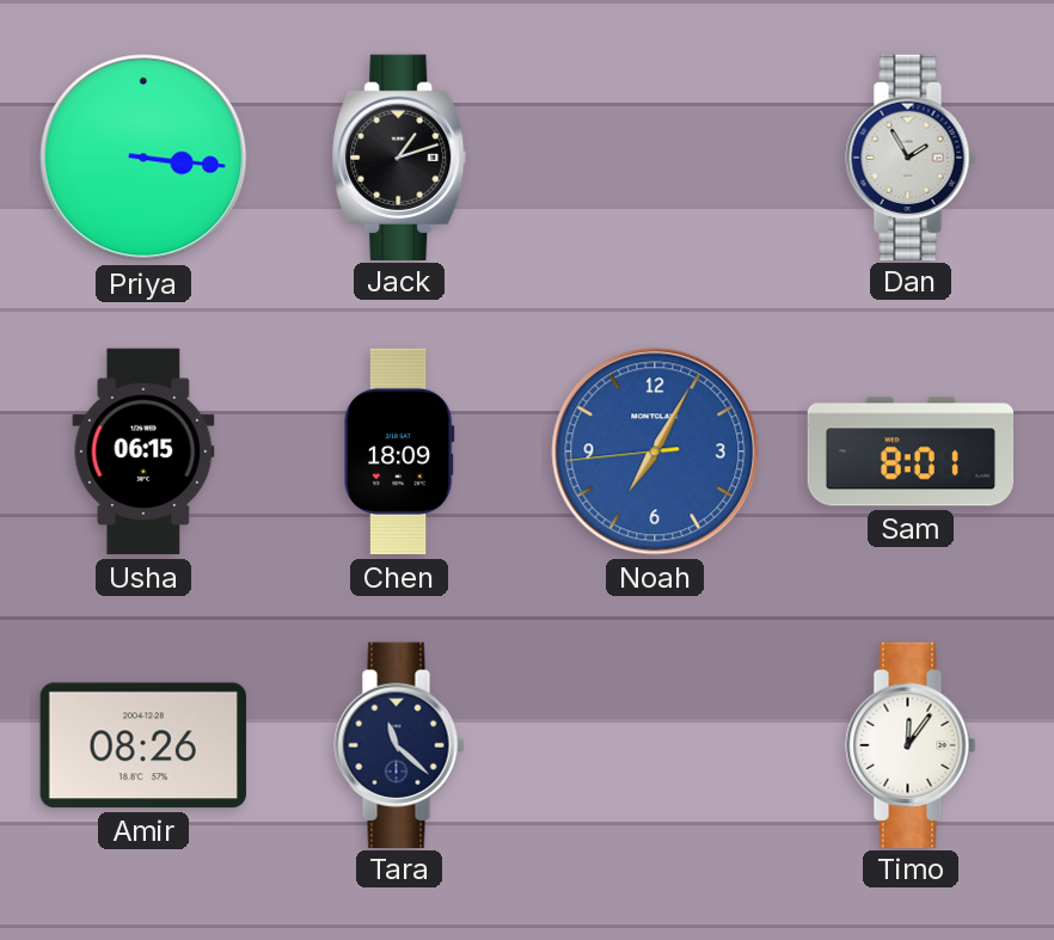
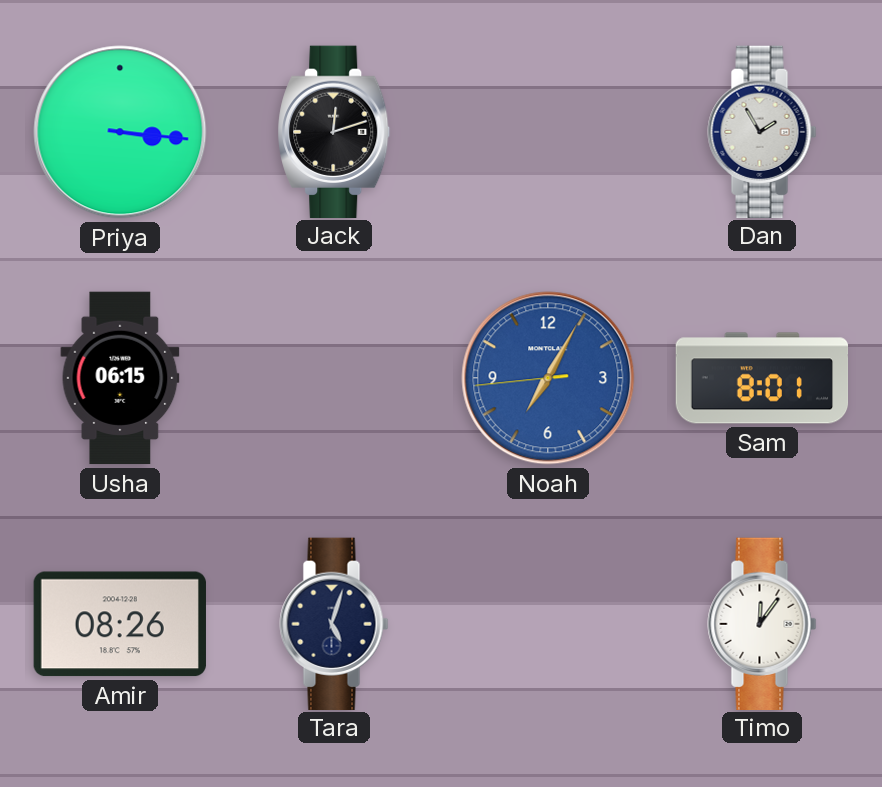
Jack: 1:12 -> 12:12
Chen: 18:09 -> none
Tara: 11:22 -> 5:03
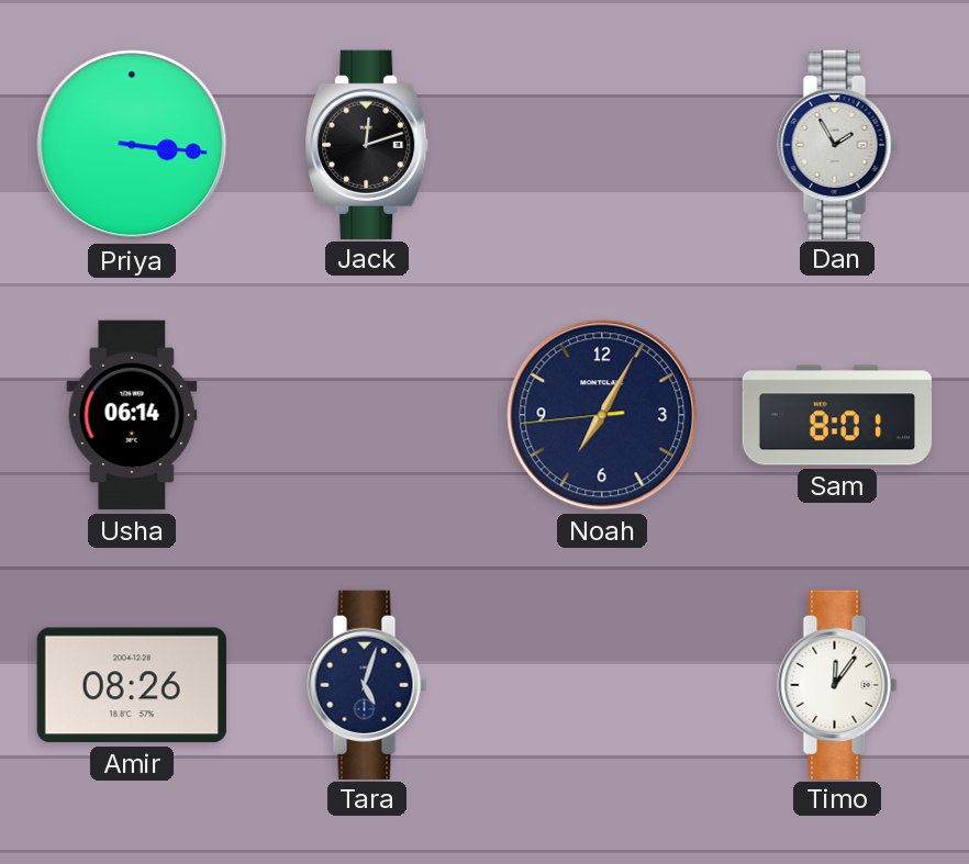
Usha: 06:15 -> 06:14
Noah dial: blue -> navy
